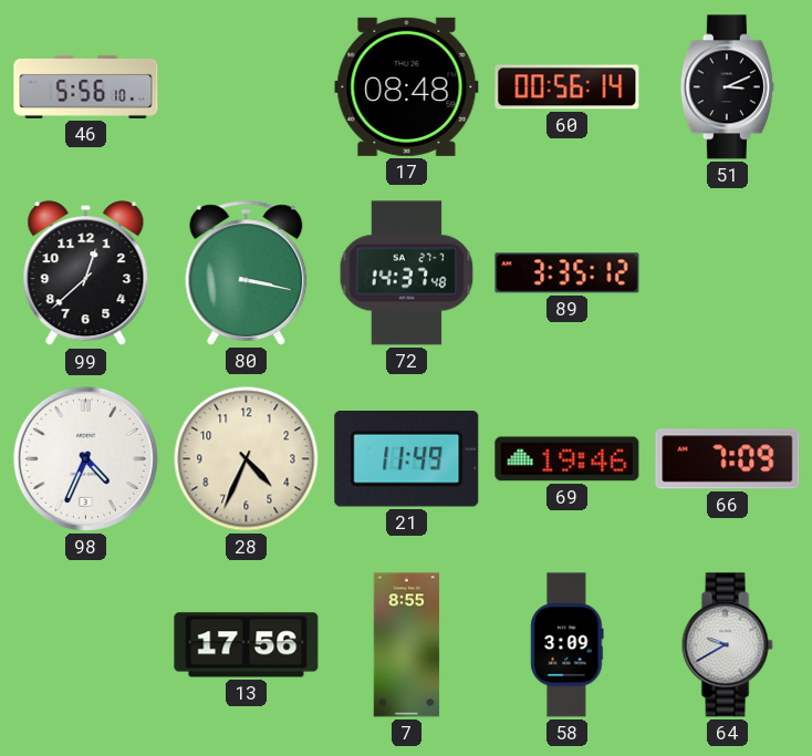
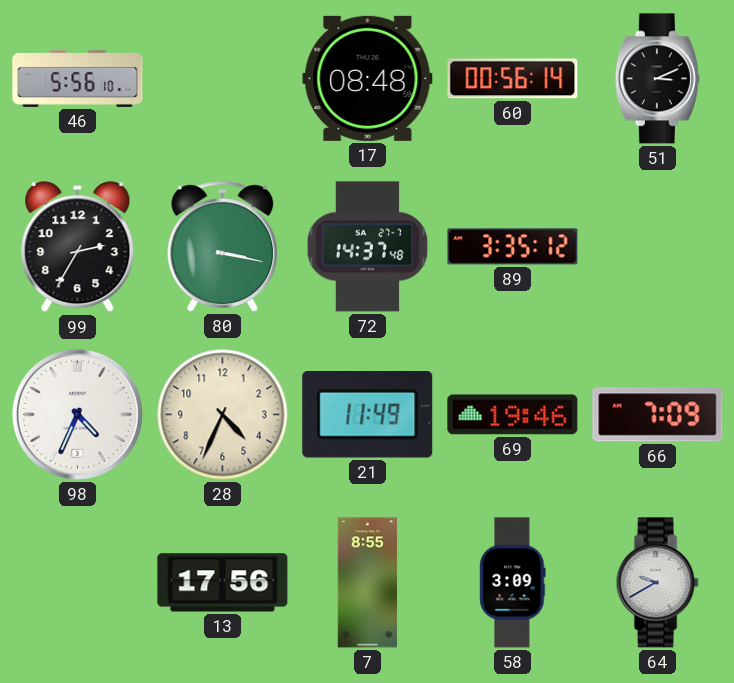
99: 12:38 -> 2:35
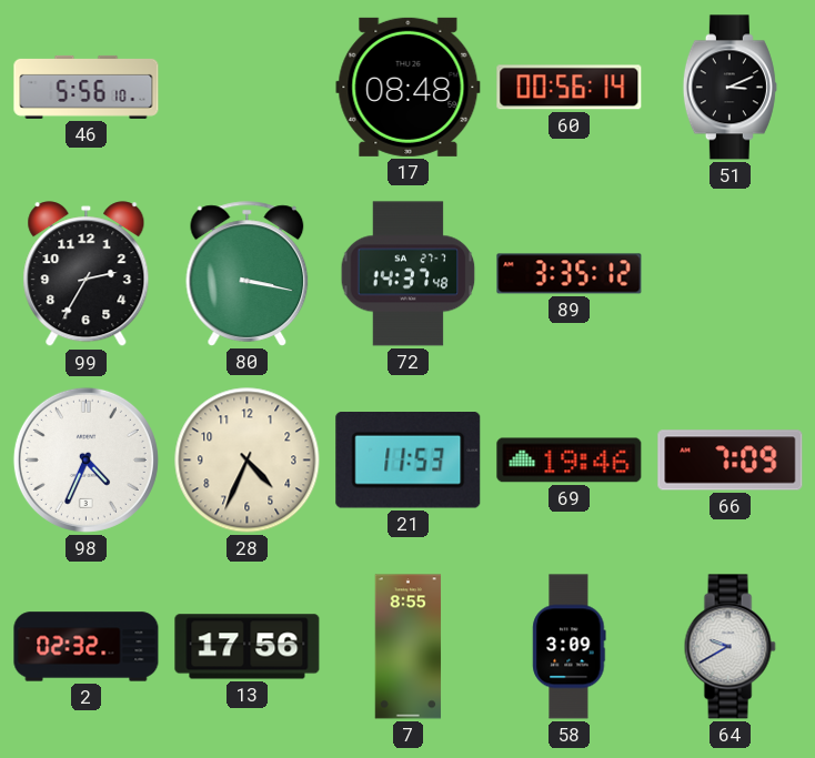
21: 11:49 -> 11:53
2: none -> 02:32
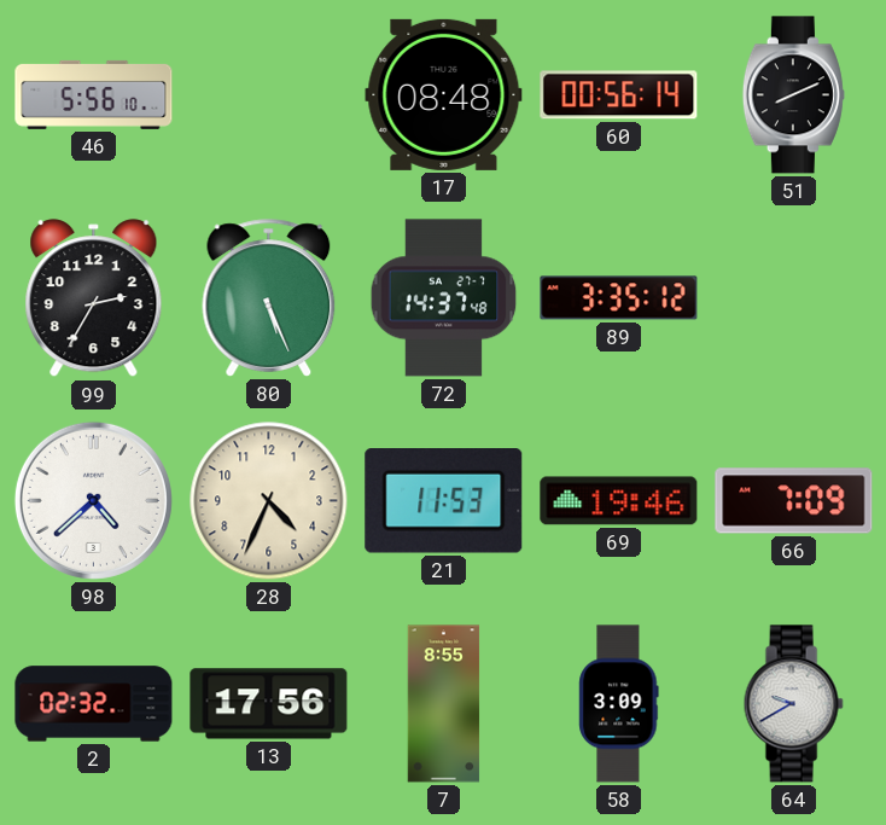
51: 3:11 -> 8:11
80: 3:17 -> 5:26
98: 4:34 -> 4:38
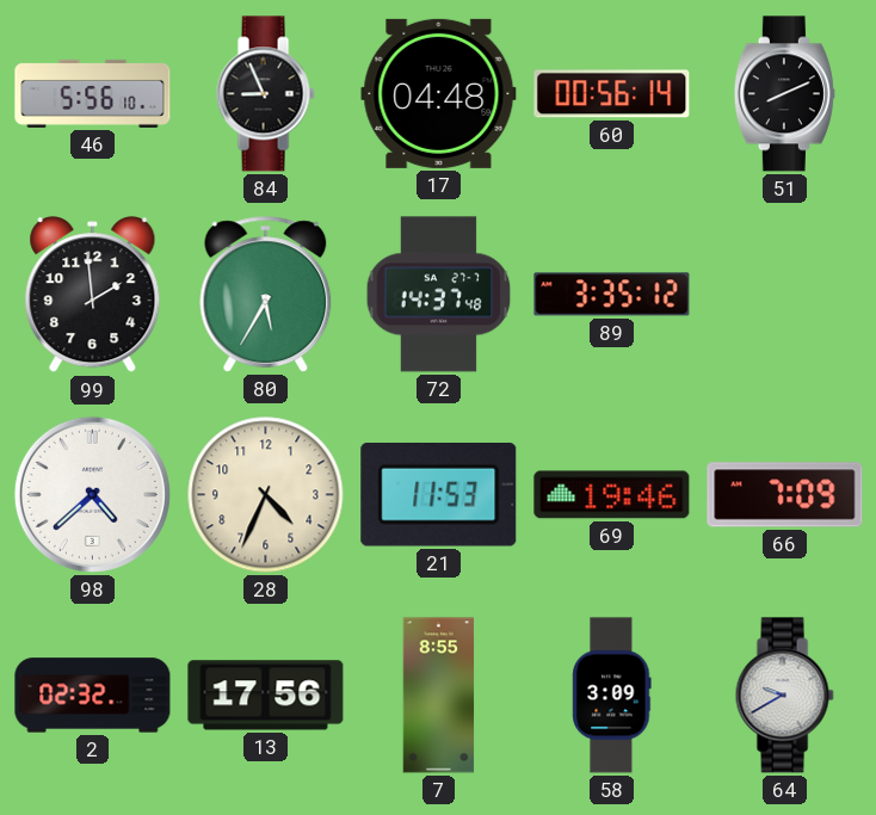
84: none -> 8:56
17: 08:48 -> 04:48
99: 2:35 -> 1:59
80: 5:26 -> 5:35
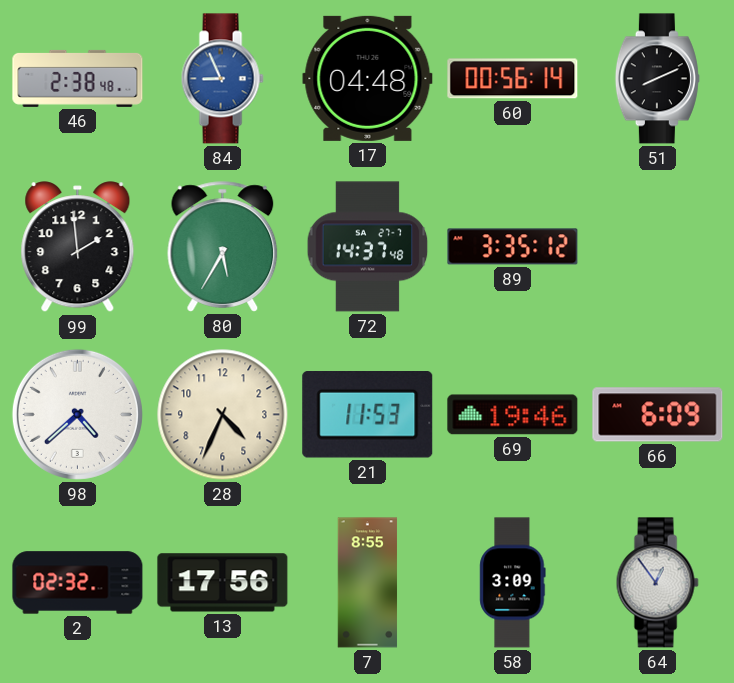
46: 5:56 -> 2:38
84 dial: black -> blue
66: 7:09 -> 6:09
64: 9:40 -> 12:54
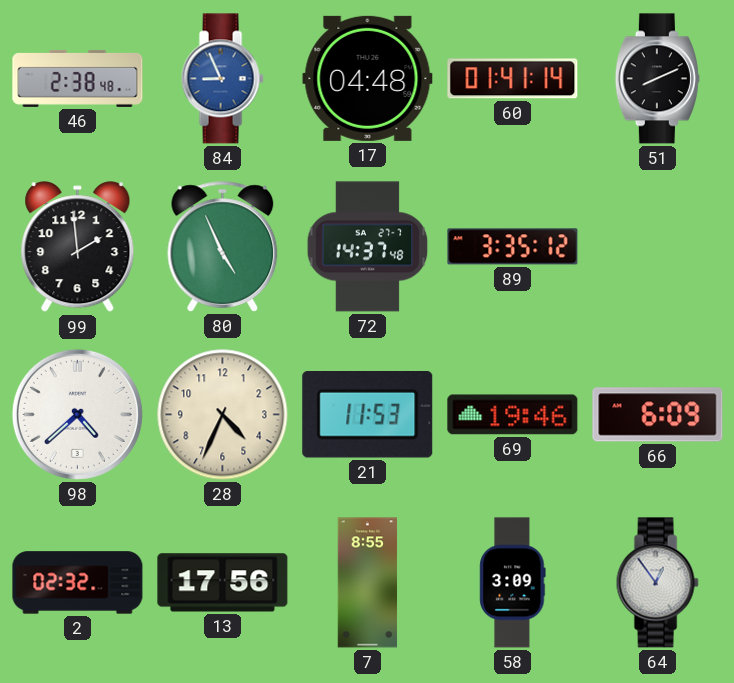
60: 00:56 -> 01:41
80: 5:35 -> 4:56
